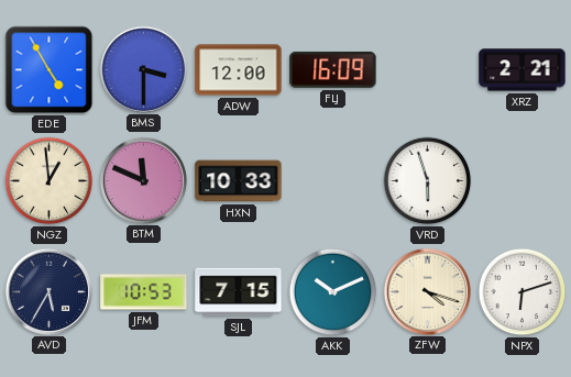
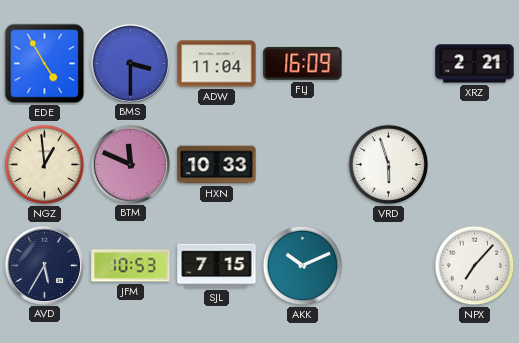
ADW: 12:00 -> 11:04
ZFW: 4:18 -> none
NPX: 6:12 -> 7:07
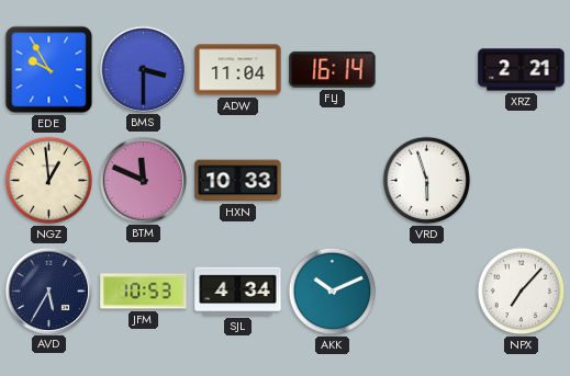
EDE: 4:55 -> 9:55
FLJ: 16:09 -> 16:14
SJL: 7:15 -> 4:34
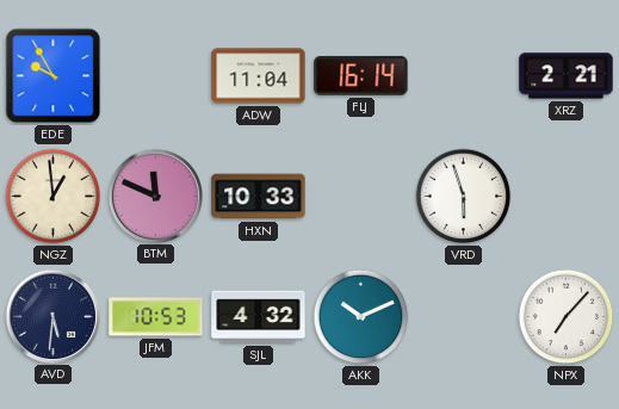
BMS: 3:30 -> none
AVD: 5:35 -> 5:31
SJL: 4:34 -> 4:32
